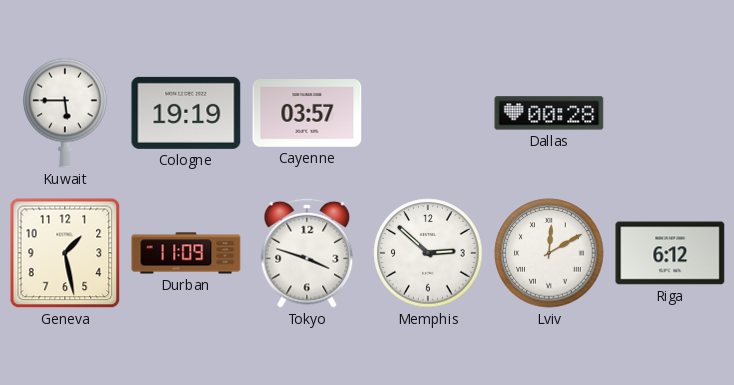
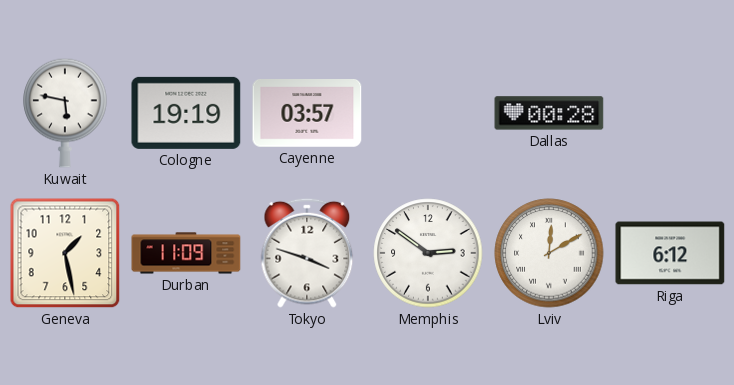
Kuwait: 5:45 -> 5:47
Memphis: 2:52 -> 2:51
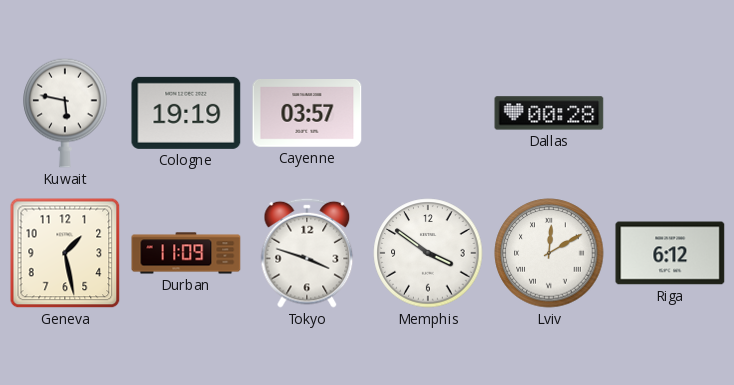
Memphis: 2:51 -> 3:51
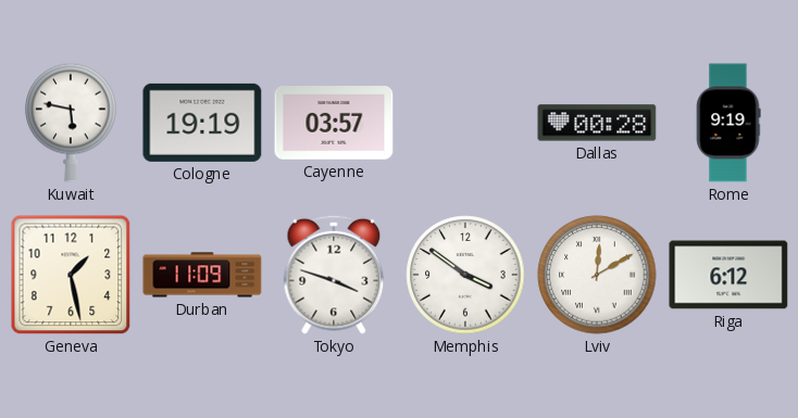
Rome: none -> 9:19
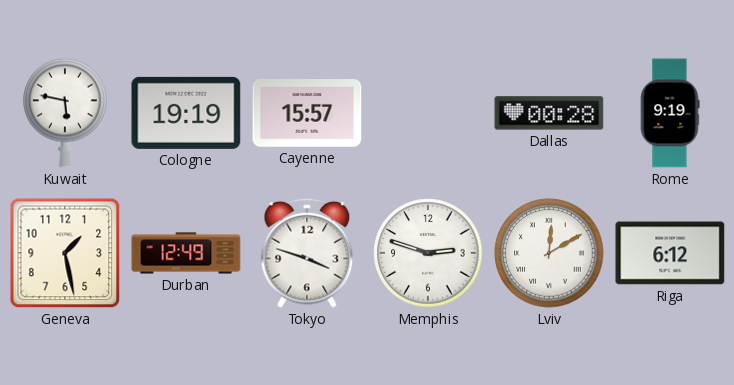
Cayenne: 03:57 -> 15:57
Durban: 11:09 -> 12:49
Memphis: 3:51 -> 2:48
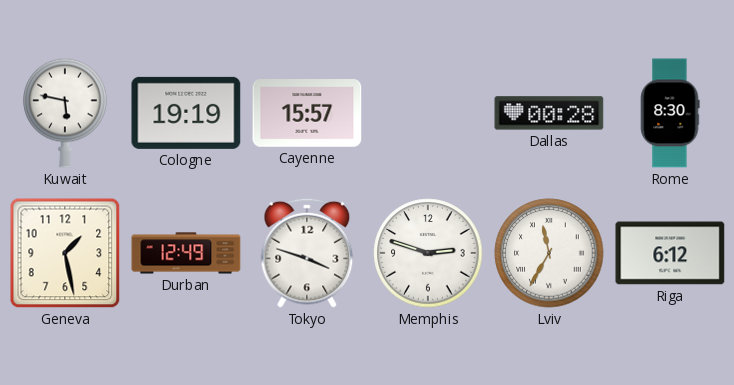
Rome: 9:19 -> 8:30
Lviv: 12:10 -> 11:35
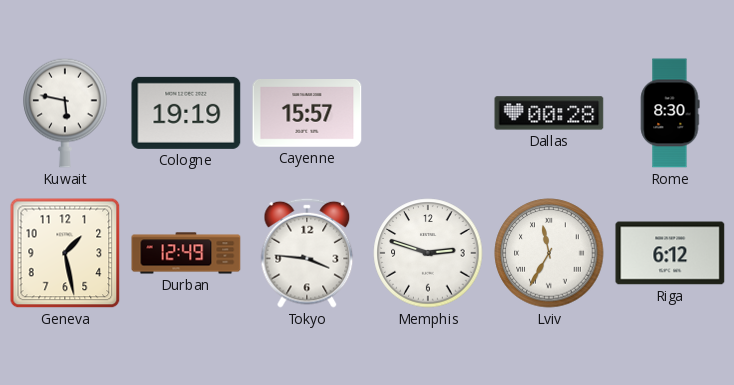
Tokyo: 3:48 -> 3:46
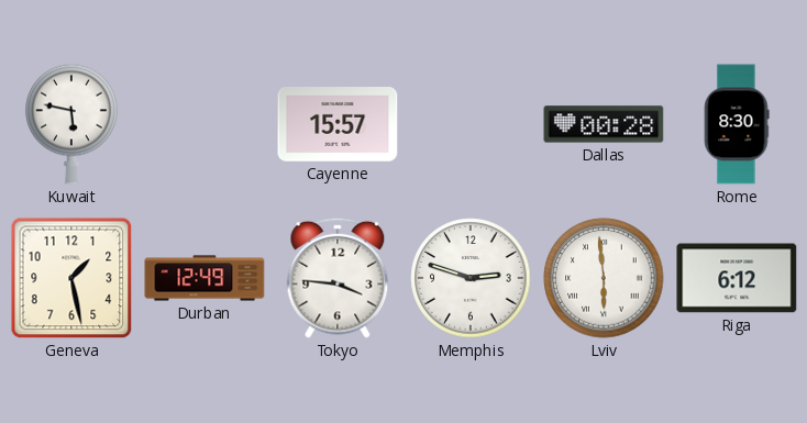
Cologne: 19:19 -> none
Lviv: 11:35 -> 5:59
